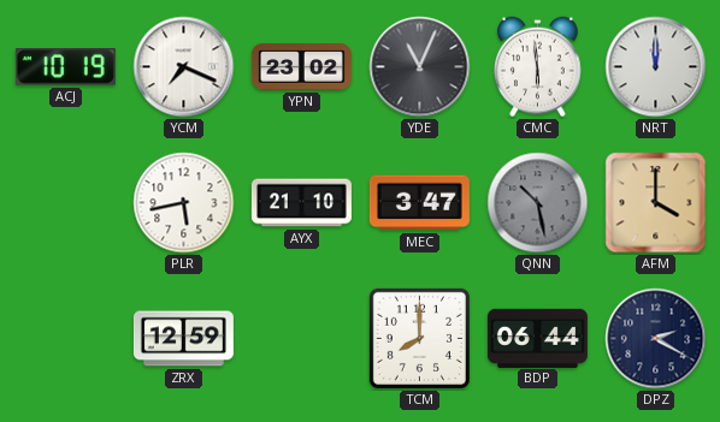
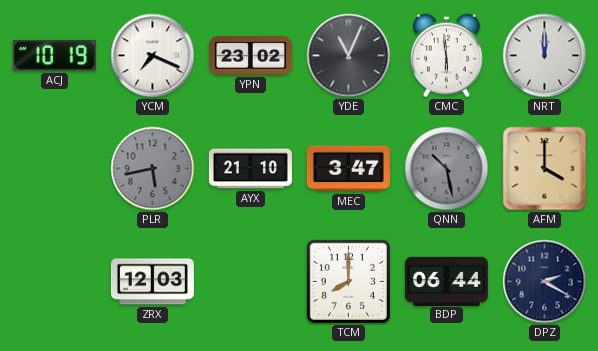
PLR dial: white -> grey
ZRX: 12:59 -> 12:03
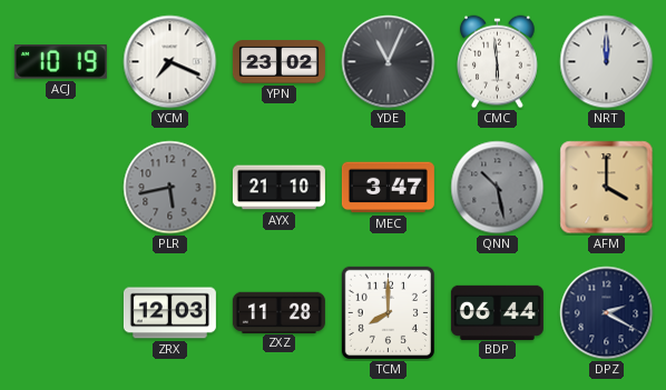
ZXZ: none -> 11:28
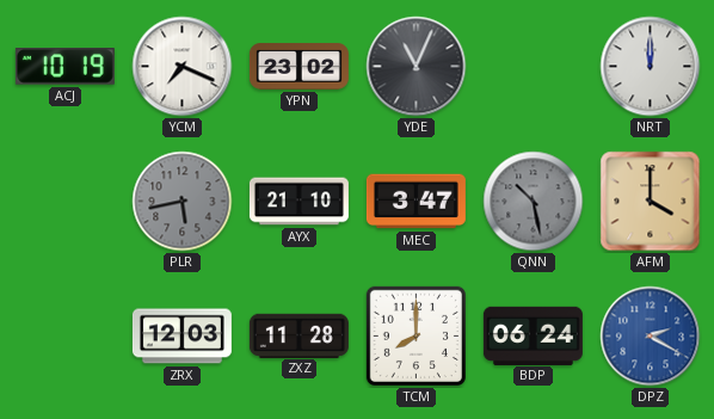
CMC: 5:59 -> none
BDP: 06:44 -> 06:24
DPZ dial: navy -> blue
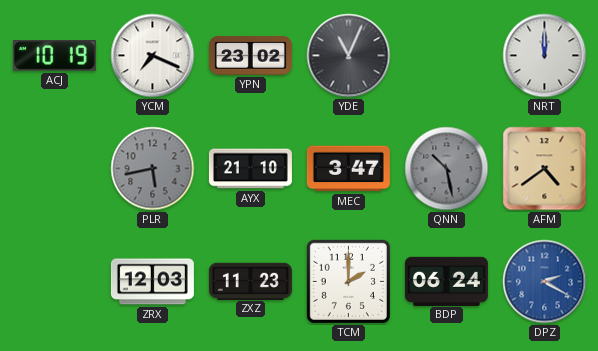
AFM: 4:00 -> 4:39
ZXZ: 11:28 -> 11:23
TCM: 8:00 -> 2:00
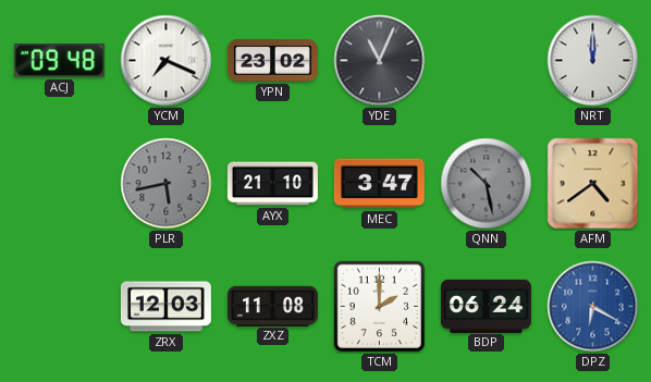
ACJ: 10:19 -> 09:48
ZXZ: 11:23 -> 11:08
DPZ: 2:20 -> 6:20
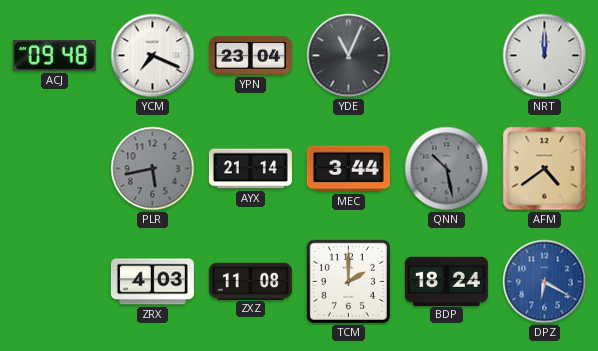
YPN: 23:02 -> 23:04
AYX: 21:10 -> 21:14
MEC: 3:47 -> 3:44
ZRX: 12:03 -> 4:03
BDP: 06:24 -> 18:24
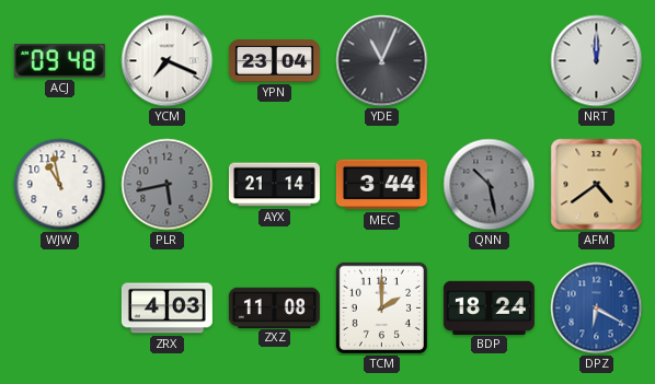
WJW: none -> 10:58
